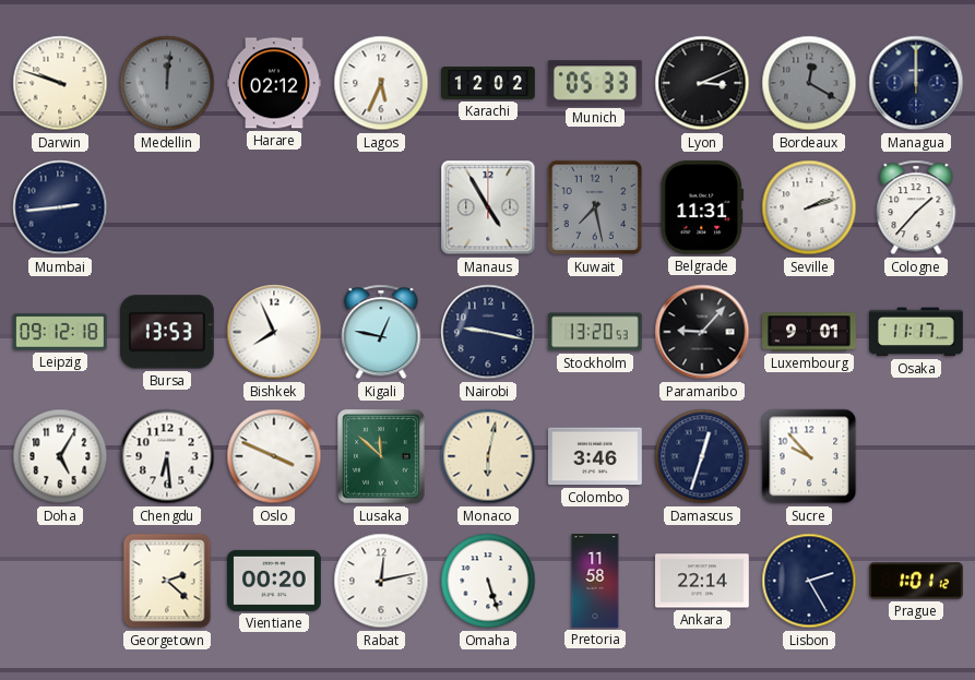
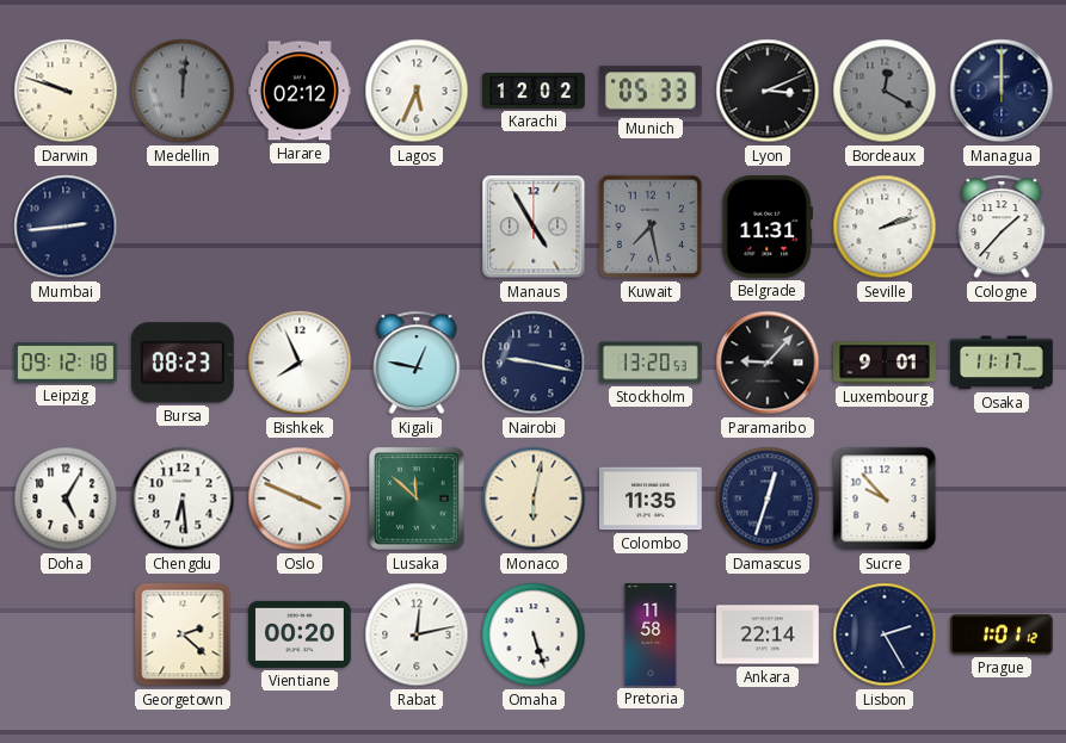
Bursa: 13:53 -> 08:23
Colombo: 3:46 -> 11:35
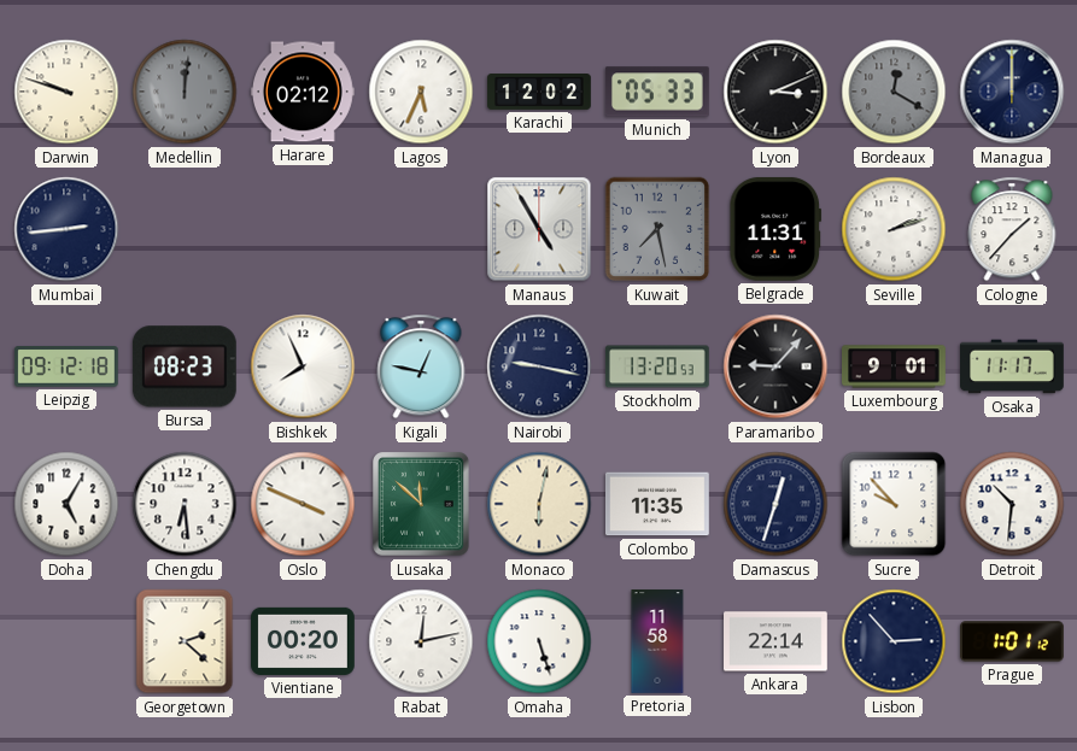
Detroit: none -> 10:31
Lisbon: 2:25 -> 2:53
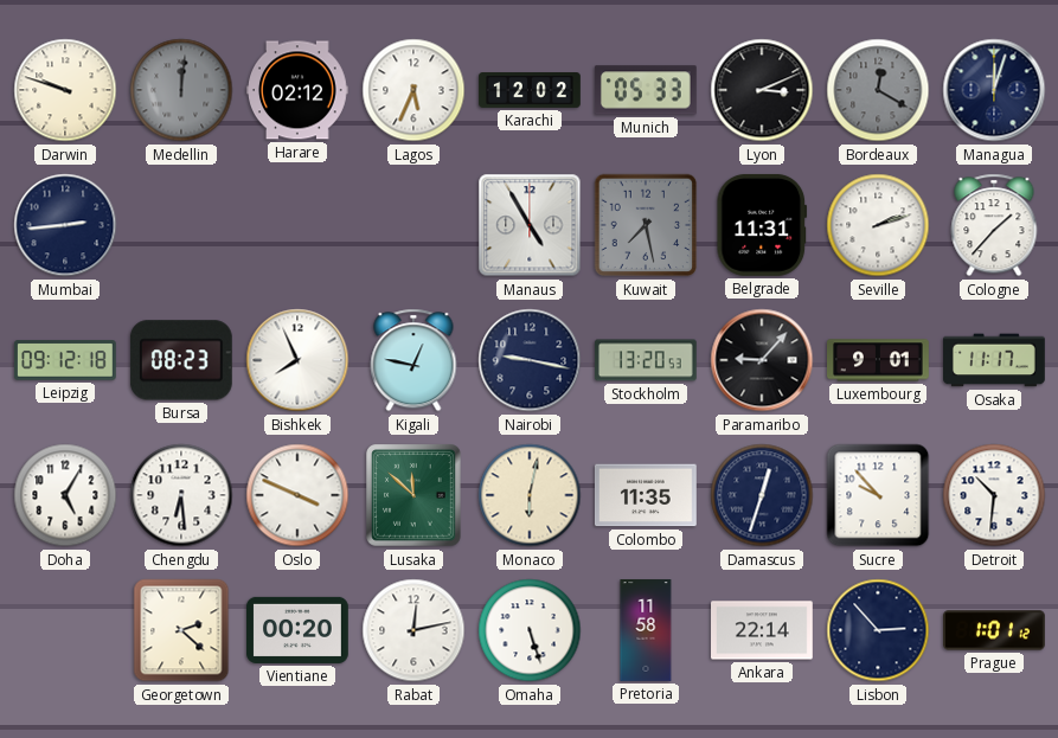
Managua: 12:00 -> 12:03
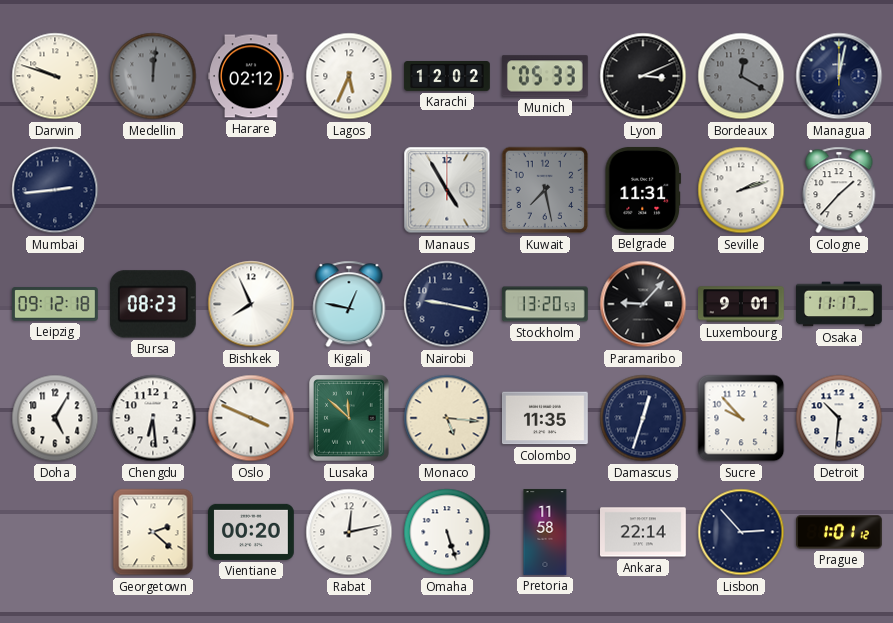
Managua: 12:03 -> 12:02
Monaco: 6:02 -> 5:16
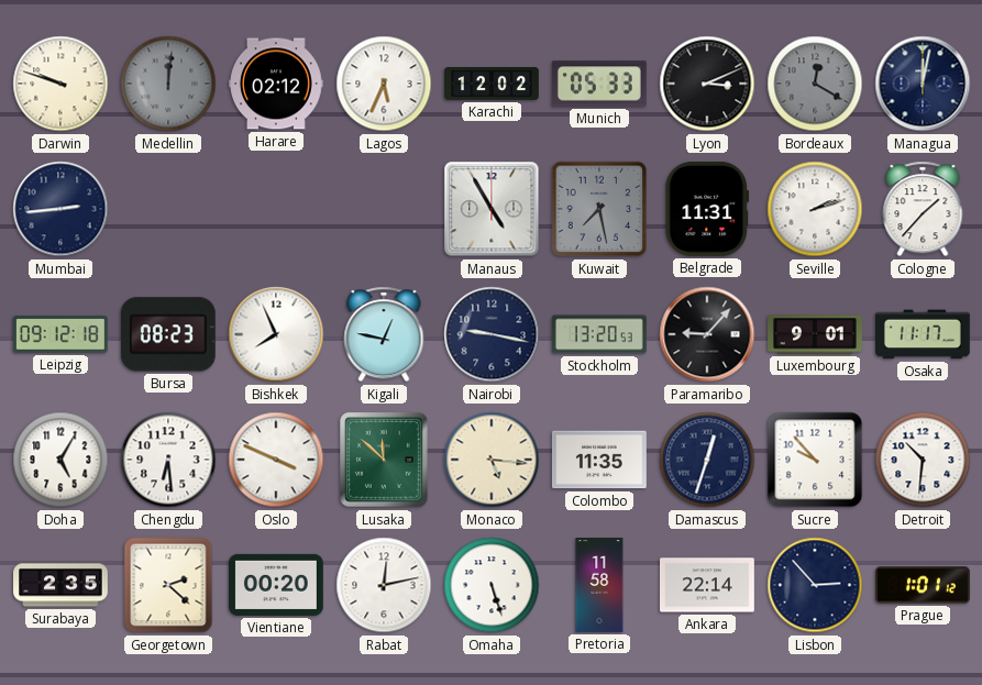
Surabaya: none -> 2:35
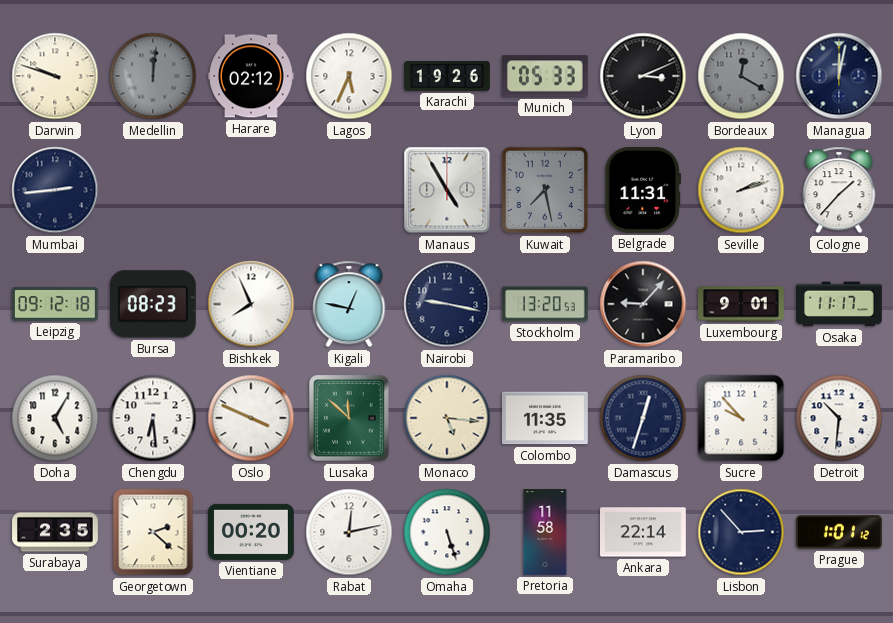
Karachi: 12:02 -> 19:26
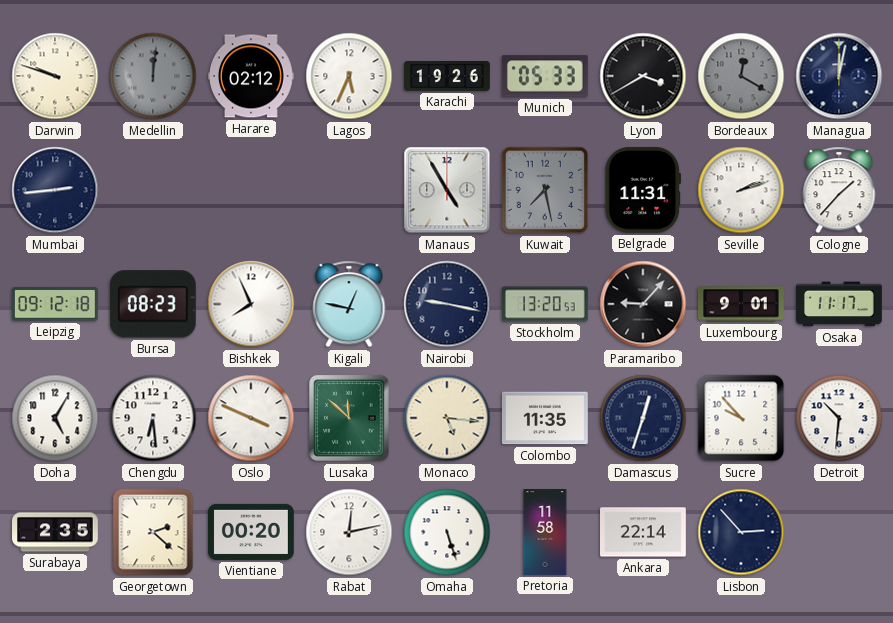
Lyon: 3:11 -> 3:40
Prague: 1:01 -> none
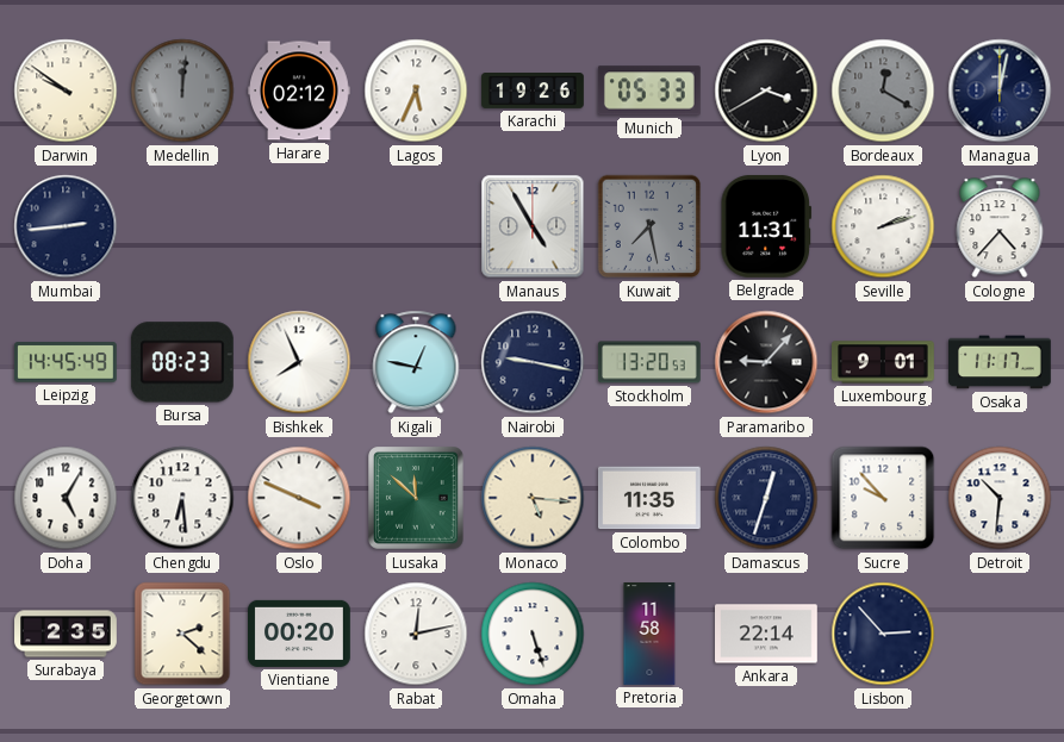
Darwin: 9:48 -> 9:51
Cologne: 1:37 -> 4:37
Leipzig: 09:12 -> 14:45
